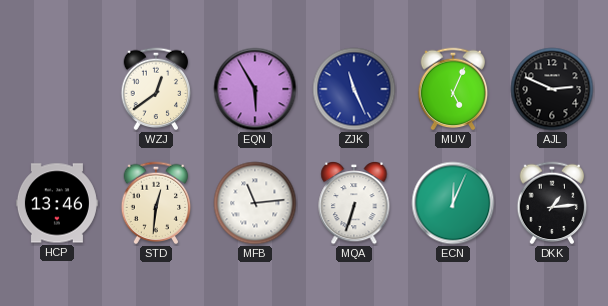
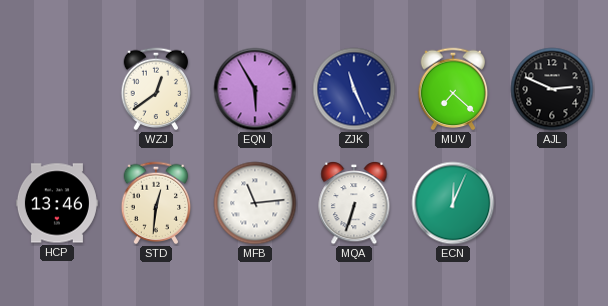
MUV: 5:04 -> 7:22
DKK: 1:14 -> none
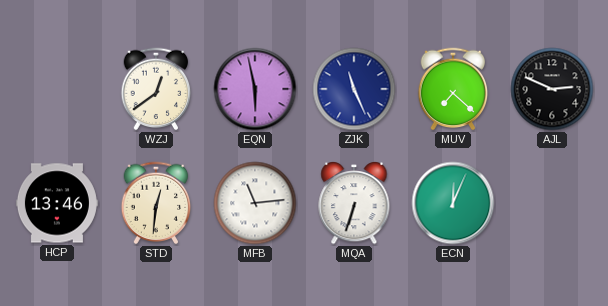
EQN: 5:55 -> 5:58
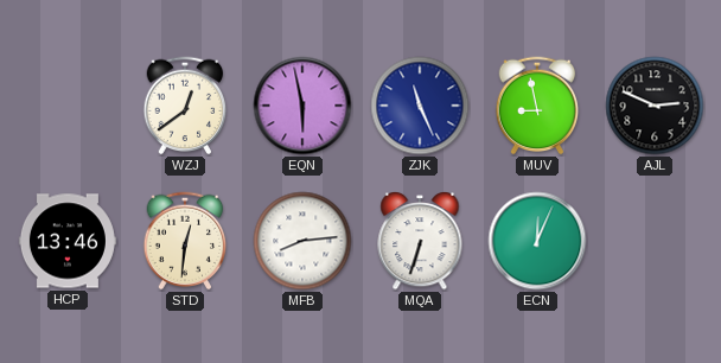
MUV: 7:22 -> 8:58
MFB: 11:14 -> 8:14
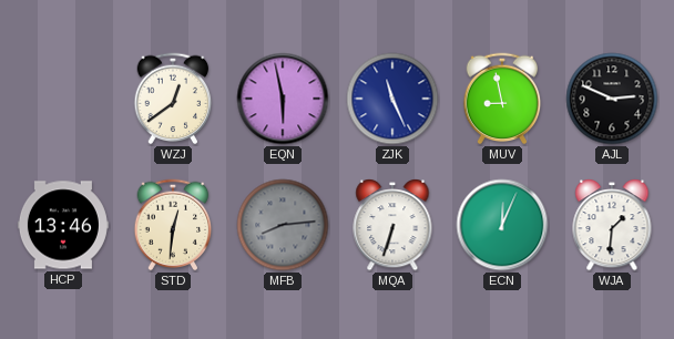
MFB dial: white -> grey
WJA: none -> 1:31
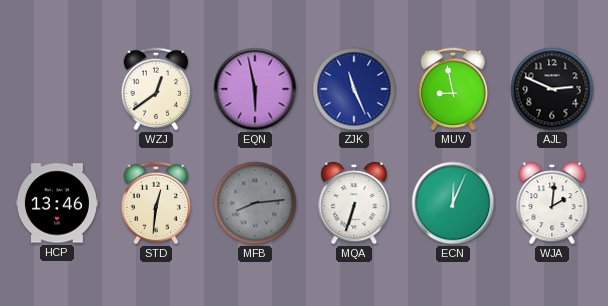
WJA: 1:31 -> 2:01
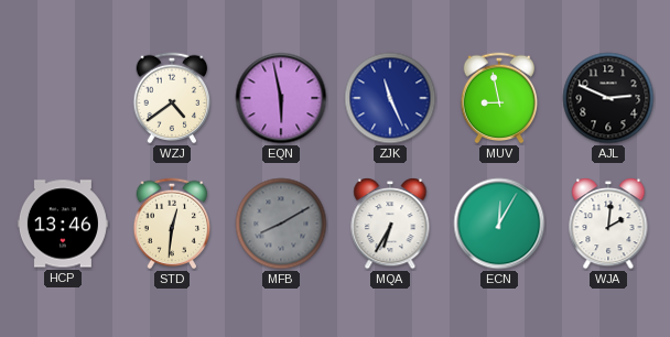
WZJ: 12:39 -> 4:39
MFB: 8:14 -> 8:10
MQA: 6:33 -> 6:35
ECN: 12:04 -> 12:05
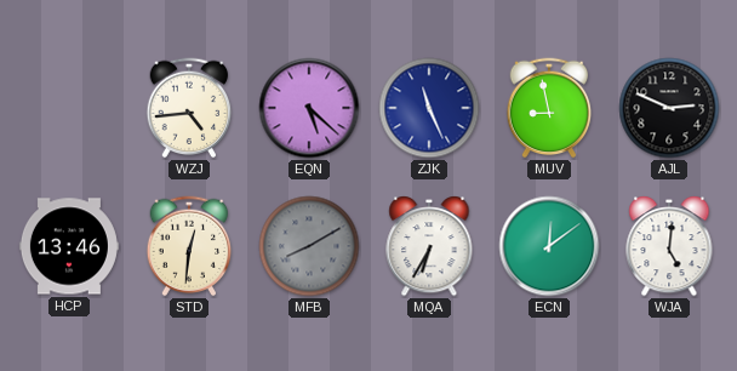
WZJ: 4:39 -> 4:44
EQN: 5:58 -> 5:22
ECN: 12:05 -> 12:09
WJA: 2:01 -> 5:01
